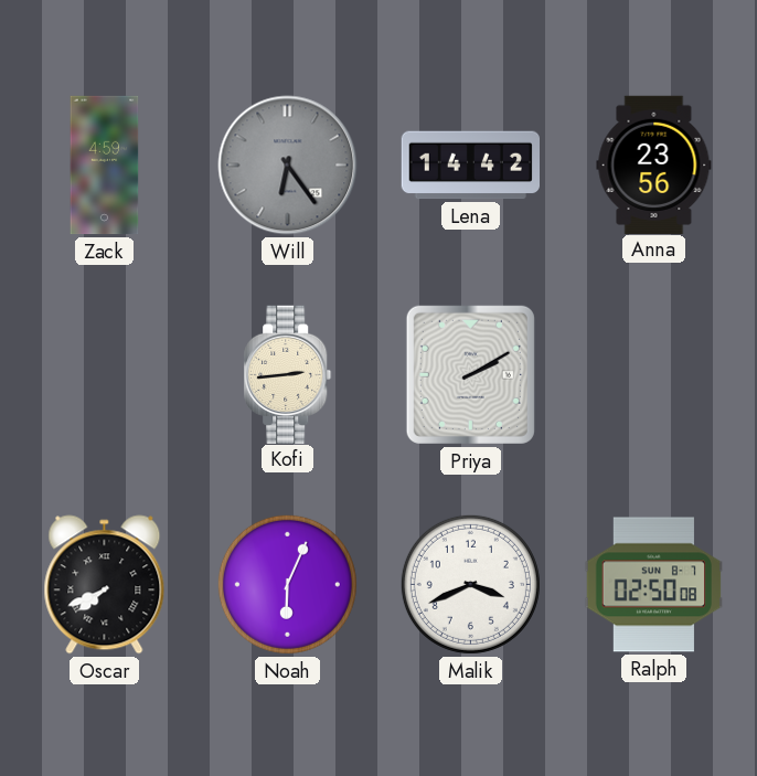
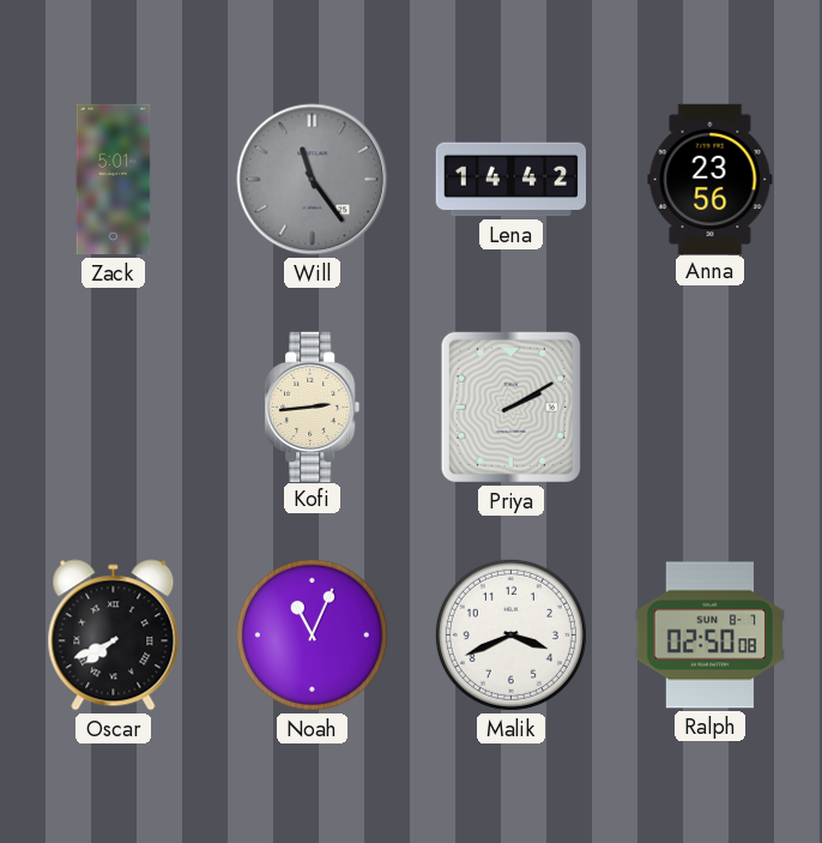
Zack: 4:59 -> 5:01
Will: 6:24 -> 11:24
Noah: 6:04 -> 11:04
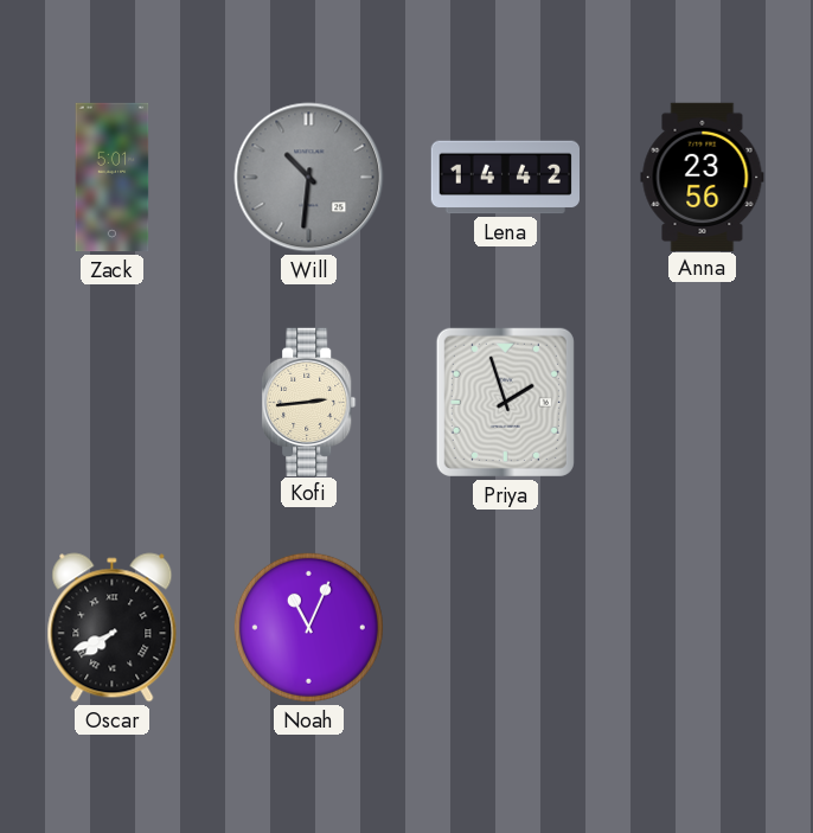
Will: 11:24 -> 10:31
Priya: 2:10 -> 1:57
Malik: 3:41 -> none
Ralph: 02:50 -> none
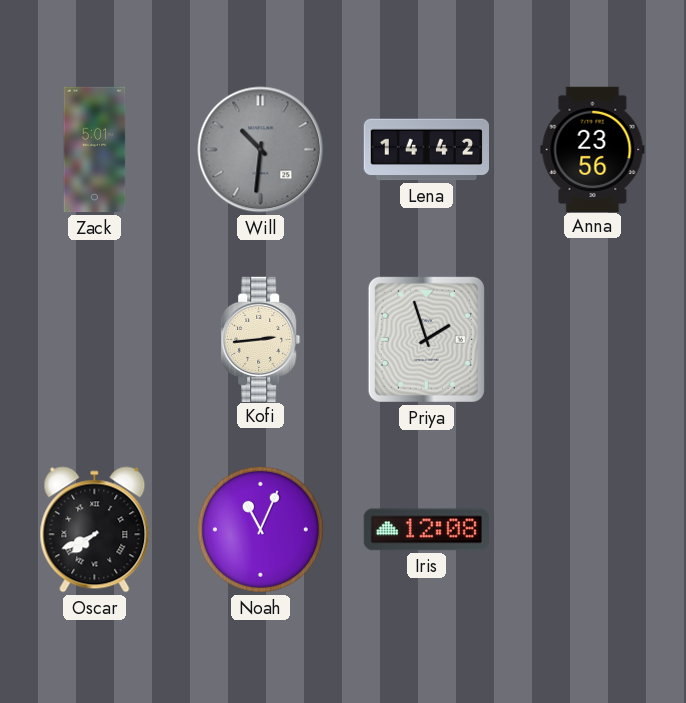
Iris: none -> 12:08
